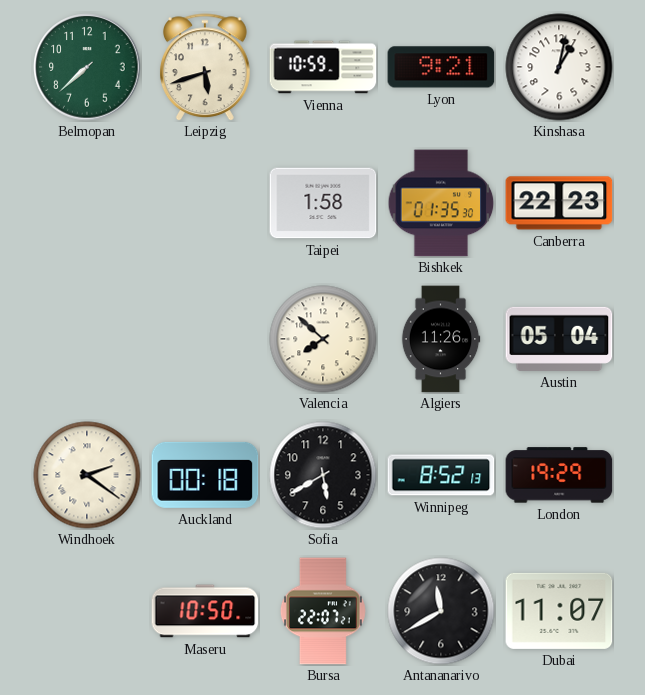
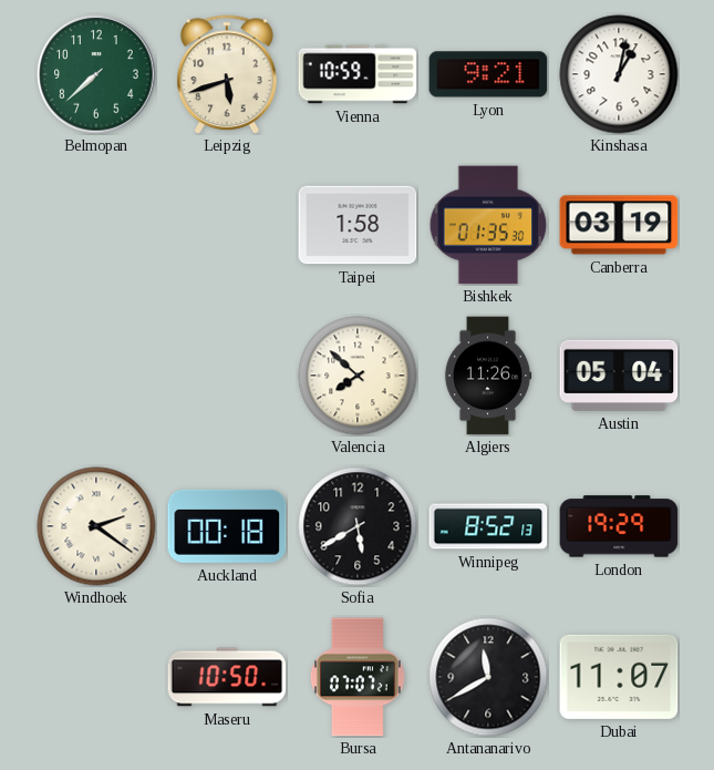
Canberra: 22:23 -> 03:19
Bursa: 22:07 -> 07:07
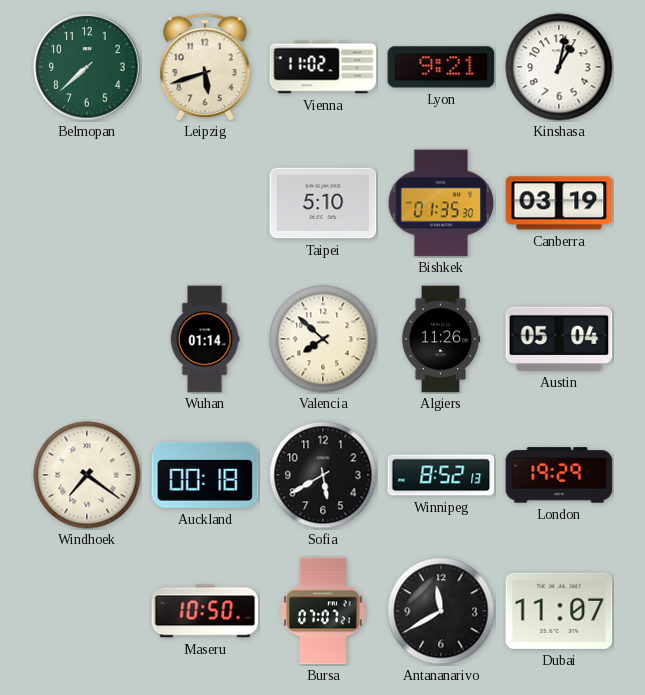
Vienna: 10:59 -> 11:02
Taipei: 1:58 -> 5:10
Wuhan: none -> 01:14
Windhoek: 2:21 -> 7:21
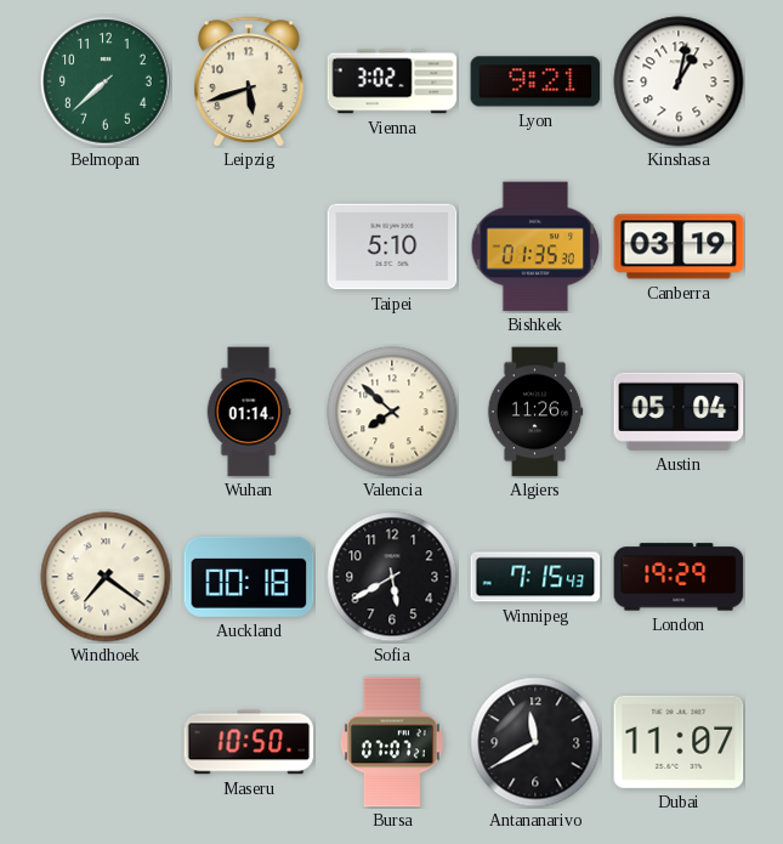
Vienna: 11:02 -> 3:02
Winnipeg: 8:52 -> 7:15
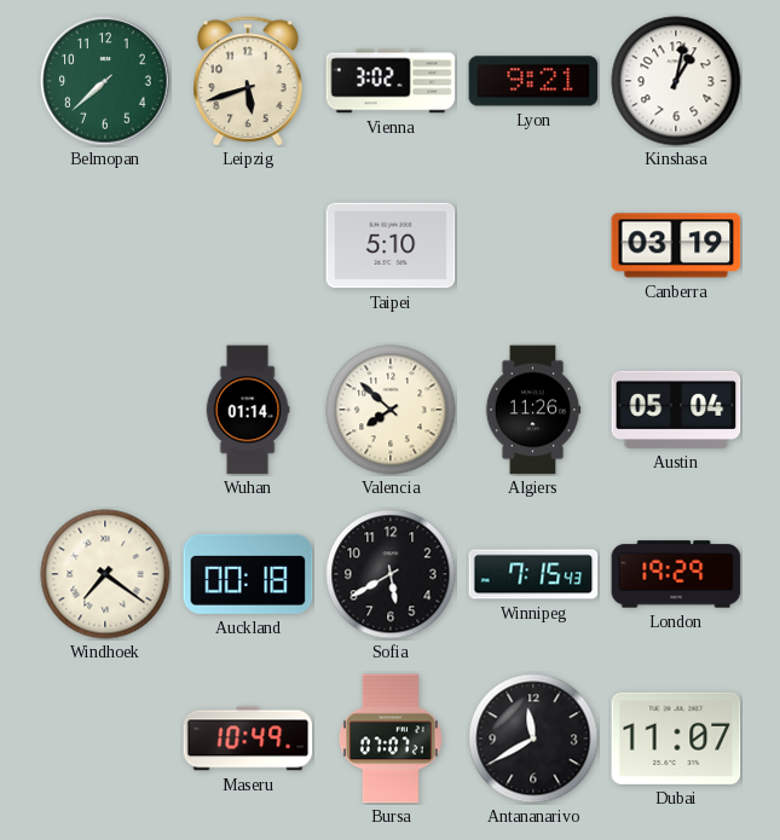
Bishkek: 01:35 -> none
Maseru: 10:50 -> 10:49
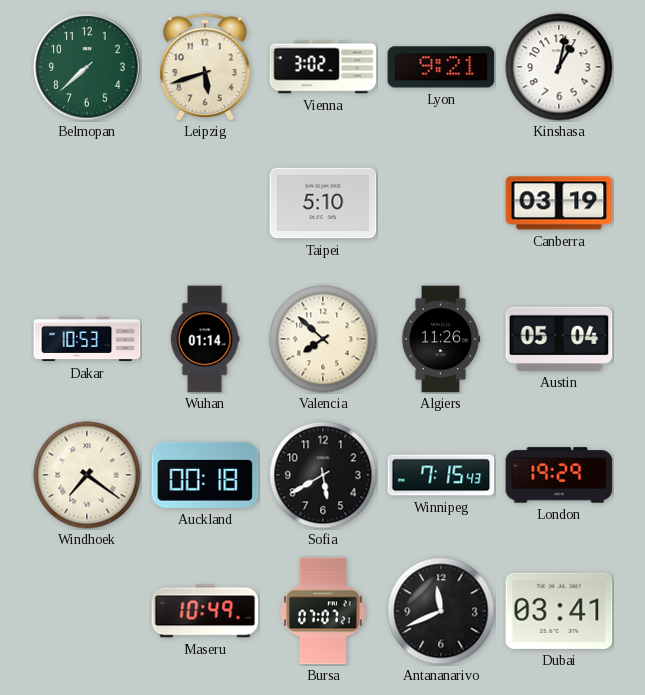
Dakar: none -> 10:53
Antananarivo: 11:40 -> 11:41
Dubai: 11:07 -> 03:41
